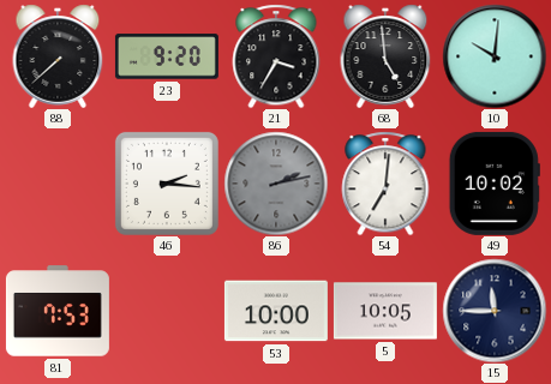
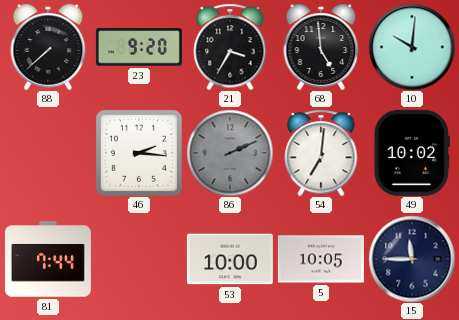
86: 2:13 -> 2:11
81: 7:53 -> 7:44
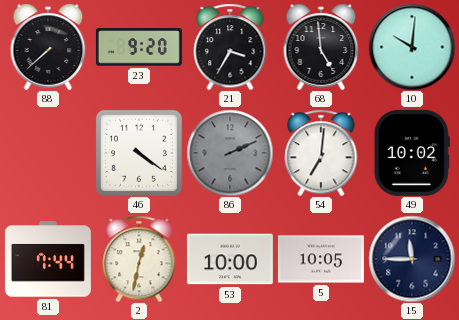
46: 2:16 -> 4:21
2: none -> 12:32
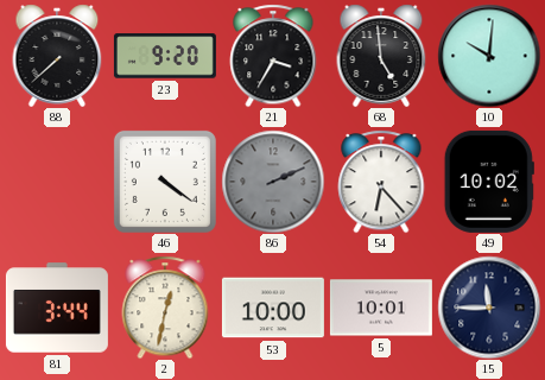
54: 7:01 -> 6:23
81: 7:44 -> 3:44
5: 10:05 -> 10:01
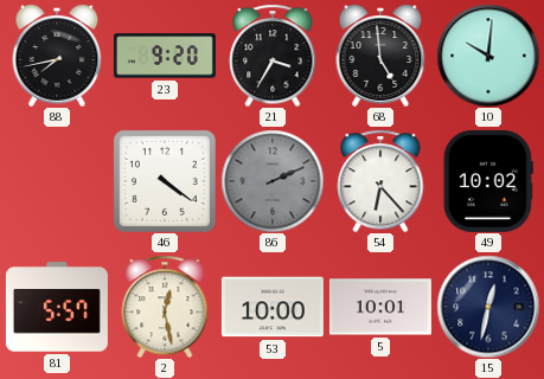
88: 7:38 -> 7:43
81: 3:44 -> 5:57
2: 12:32 -> 12:28
15: 11:45 -> 12:32
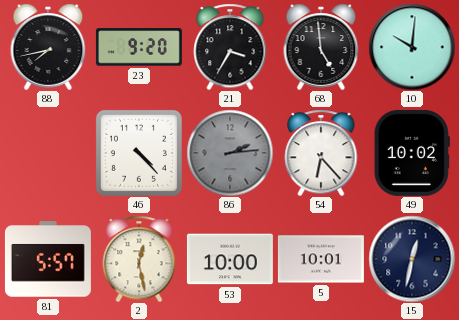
46: 4:21 -> 4:23
86: 2:11 -> 2:14
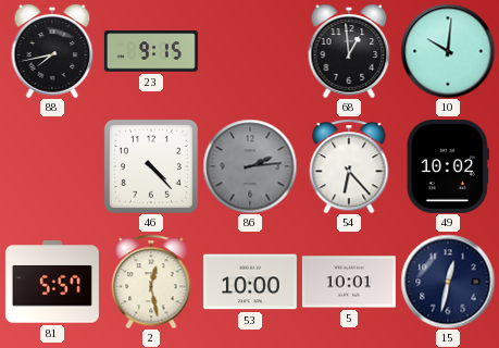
23: 9:20 -> 9:15
21: 3:35 -> none
68: 4:59 -> 12:59
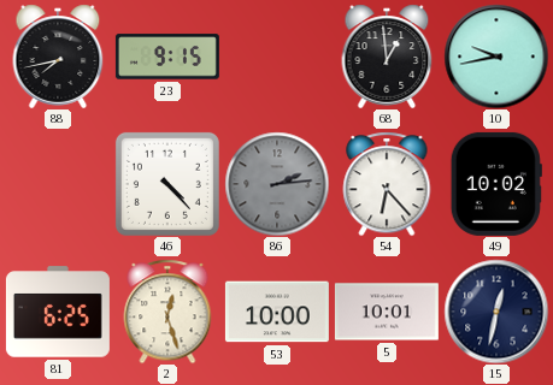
10: 10:01 -> 9:43
81: 5:57 -> 6:25
2: 12:28 -> 12:27
